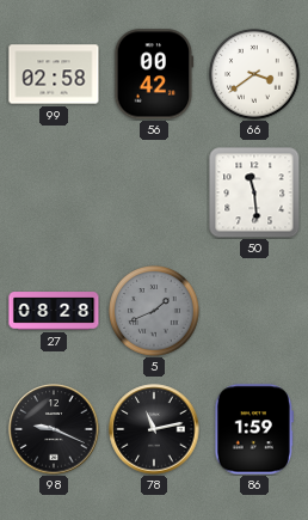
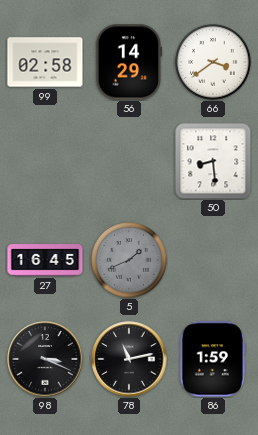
56: 00:42 -> 14:29
50: 11:29 -> 8:29
27: 08:28 -> 16:45
98: 9:19 -> 3:19
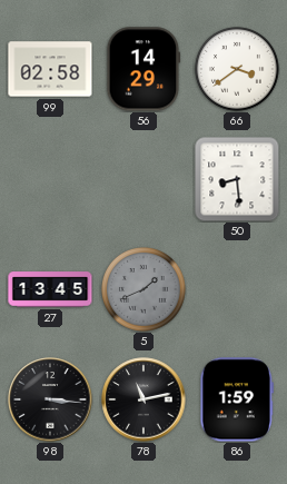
27: 16:45 -> 13:45
98: 3:19 -> 3:16
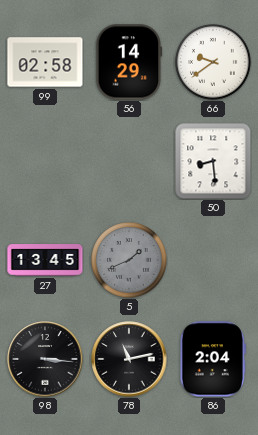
66: 3:39 -> 9:39
86: 1:59 -> 2:04
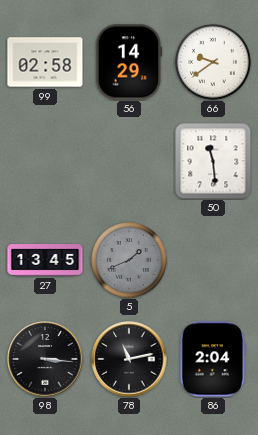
50: 8:29 -> 11:29
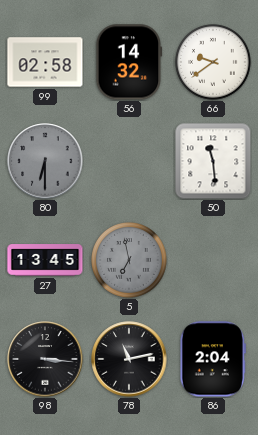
56: 14:29 -> 14:32
80: none -> 6:30
5: 1:41 -> 6:58
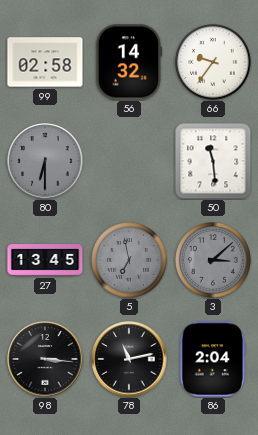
66: 9:39 -> 9:36
3: none -> 3:08
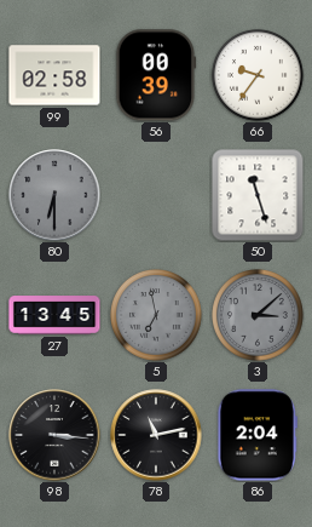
56: 14:32 -> 00:39
50: 11:29 -> 11:27
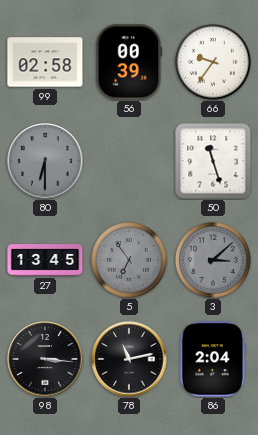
5: 6:58 -> 6:54
